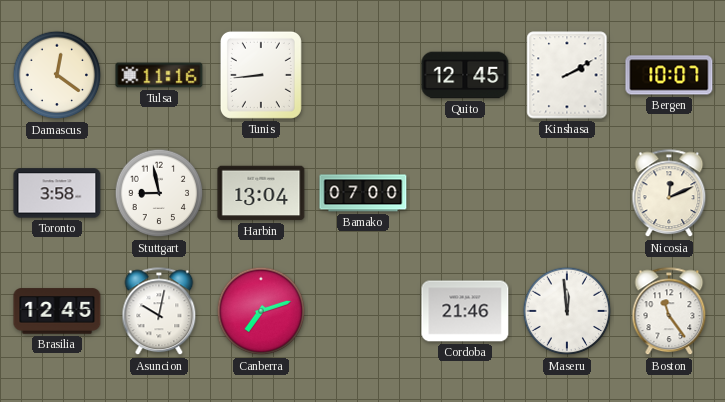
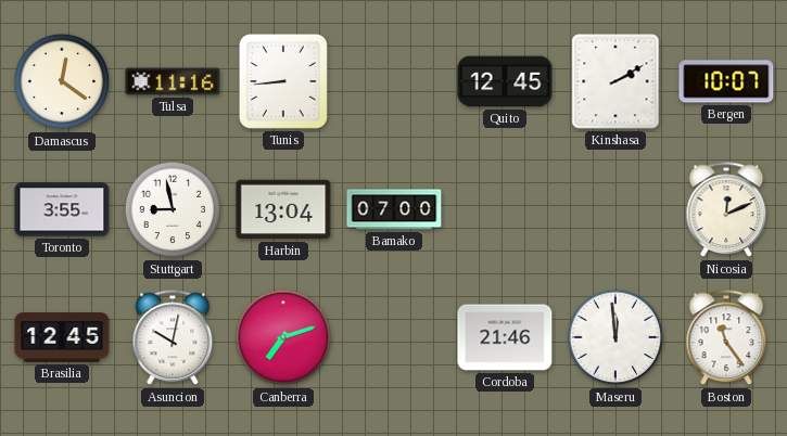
Toronto: 3:58 -> 3:55
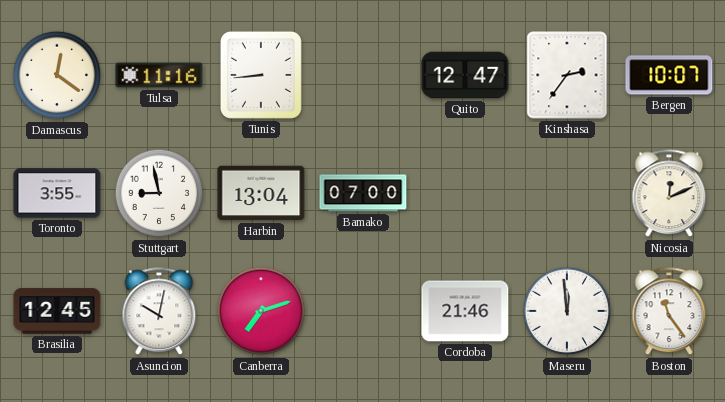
Quito: 12:45 -> 12:47
Kinshasa: 2:10 -> 2:36
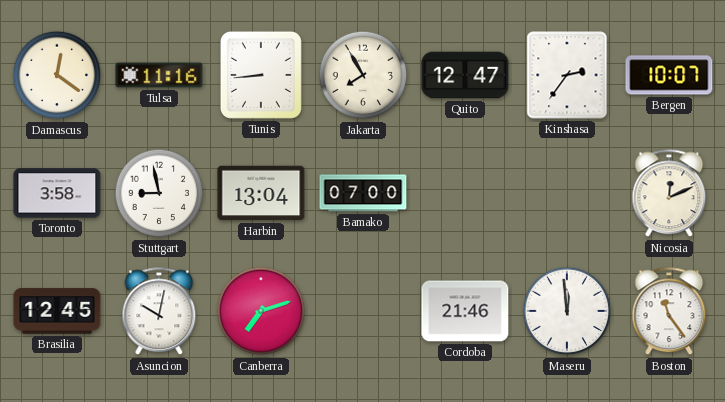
Jakarta: none -> 7:55
Toronto: 3:55 -> 3:58
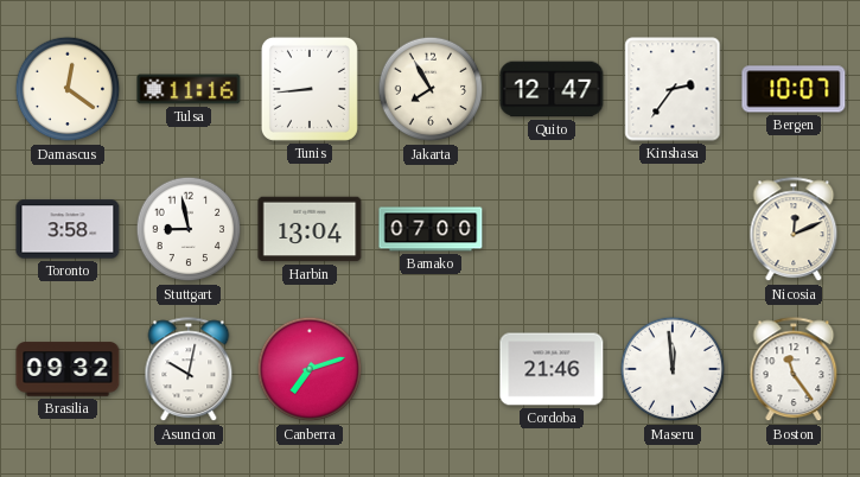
Brasilia: 12:45 -> 09:32
